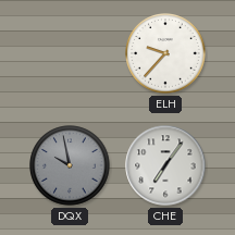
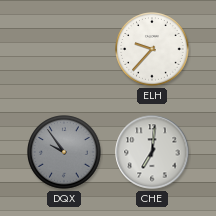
DQX: 9:58 -> 9:54
CHE: 7:06 -> 7:01
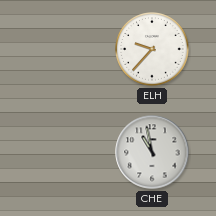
DQX: 9:54 -> none
CHE: 7:01 -> 10:58
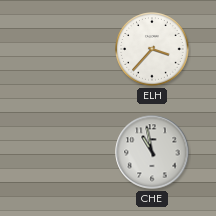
ELH: 9:37 -> 3:37
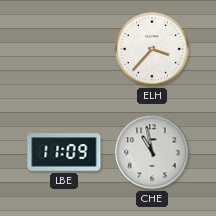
LBE: none -> 11:09
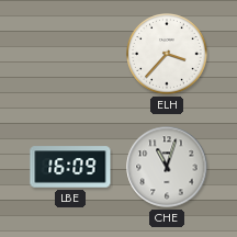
LBE: 11:09 -> 16:09
CHE: 10:58 -> 11:03
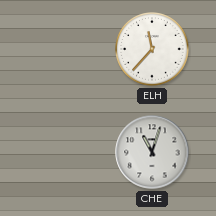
ELH: 3:37 -> 11:37
LBE: 16:09 -> none
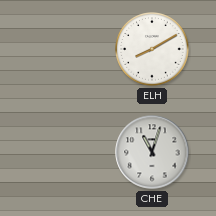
ELH: 11:37 -> 8:10
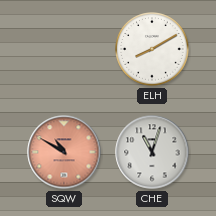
SQW: none -> 10:50
